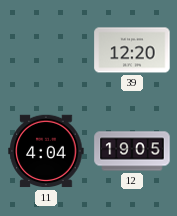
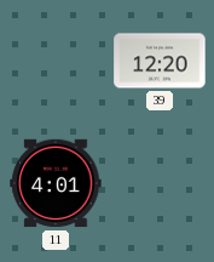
11: 4:04 -> 4:01
12: 19:05 -> none
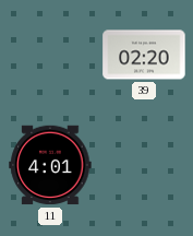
39: 12:20 -> 02:20
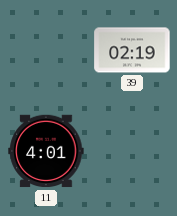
39: 02:20 -> 02:19
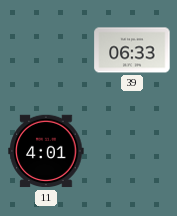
39: 02:19 -> 06:33
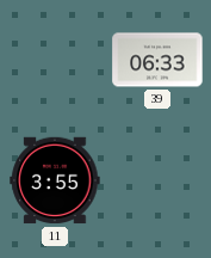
11: 4:01 -> 3:55
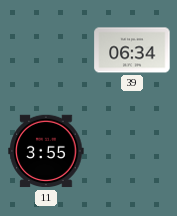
39: 06:33 -> 06:34
